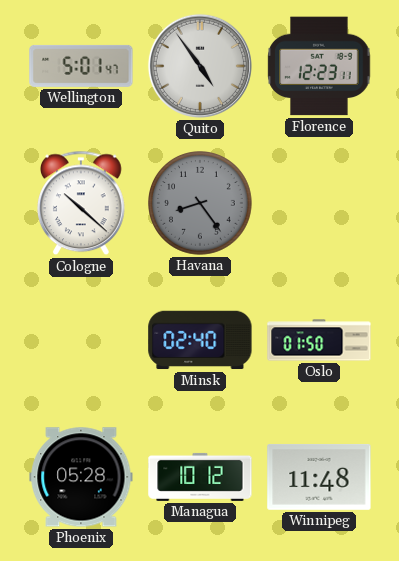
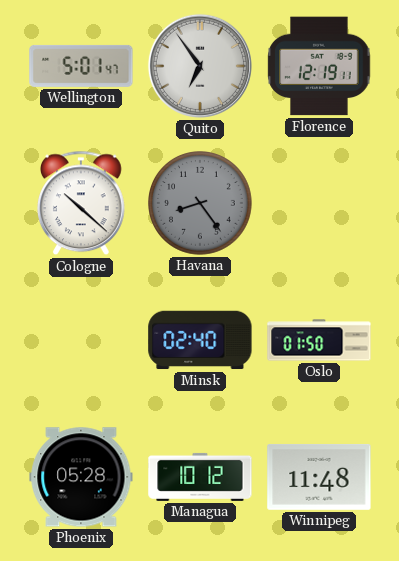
Quito: 4:54 -> 6:54
Florence: 12:23 -> 12:19
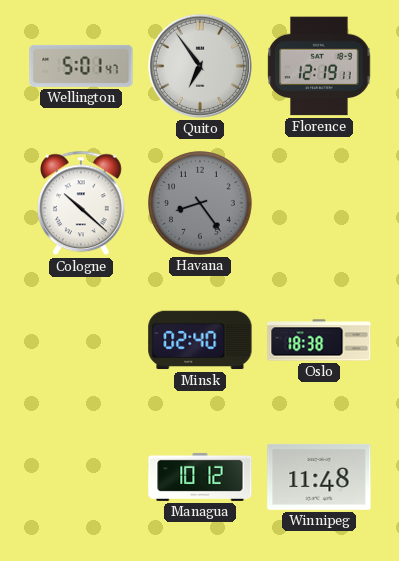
Oslo: 01:50 -> 18:38
Phoenix: 05:28 -> none
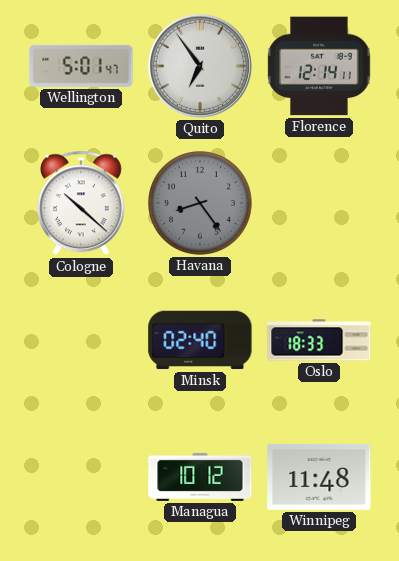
Florence: 12:19 -> 12:14
Oslo: 18:38 -> 18:33
